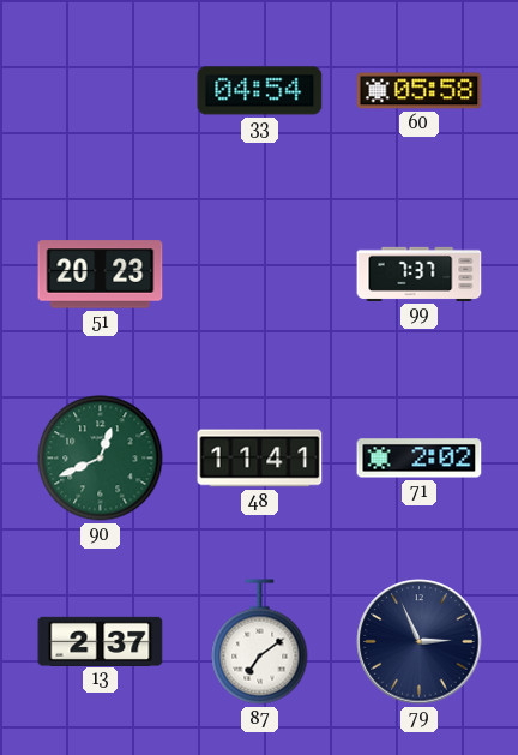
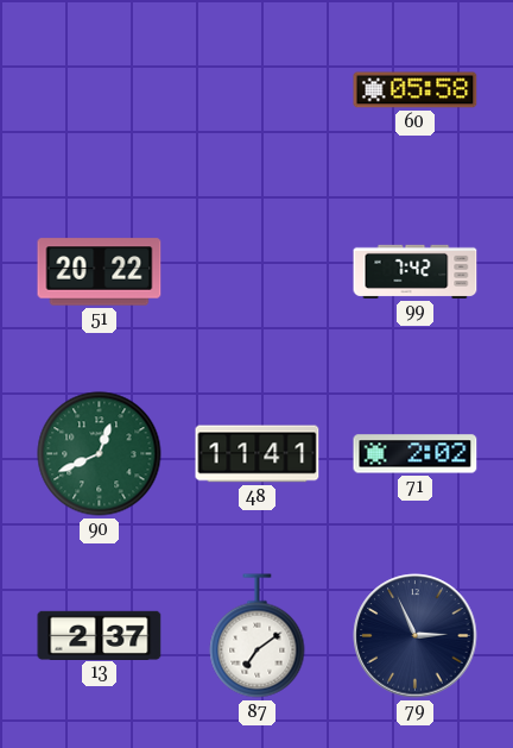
33: 04:54 -> none
51: 20:23 -> 20:22
99: 7:37 -> 7:42
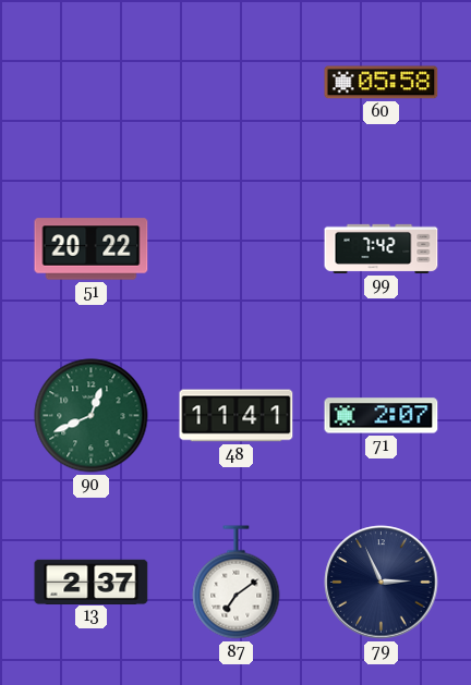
71: 2:02 -> 2:07
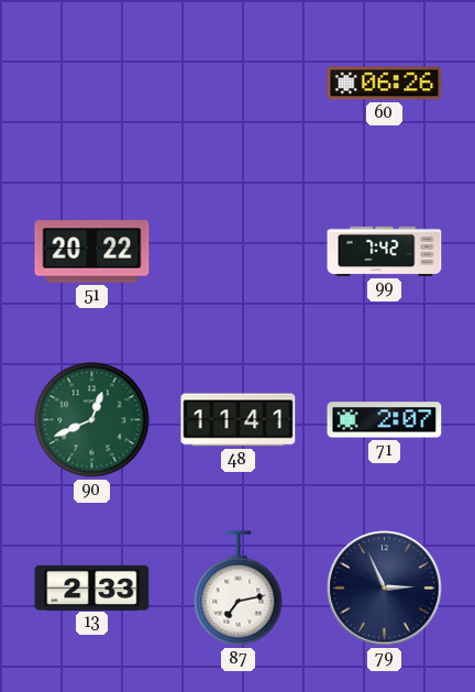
60: 05:58 -> 06:26
13: 2:37 -> 2:33
87: 7:09 -> 7:13
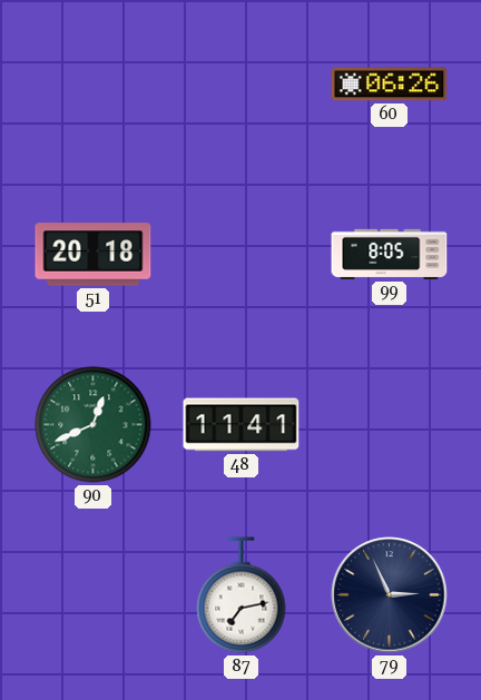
51: 20:22 -> 20:18
99: 7:42 -> 8:05
71: 2:07 -> none
13: 2:33 -> none
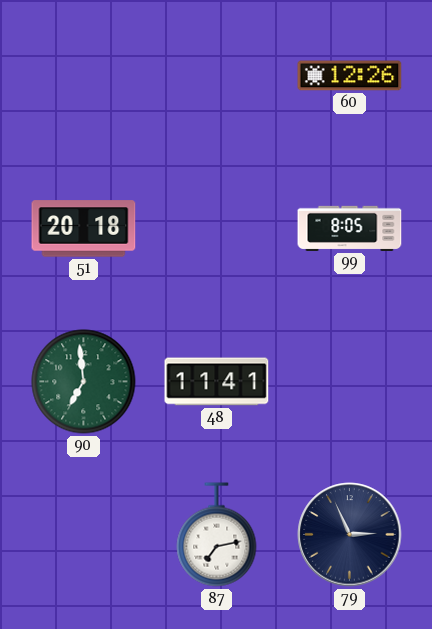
60: 06:26 -> 12:26
90: 12:41 -> 6:59
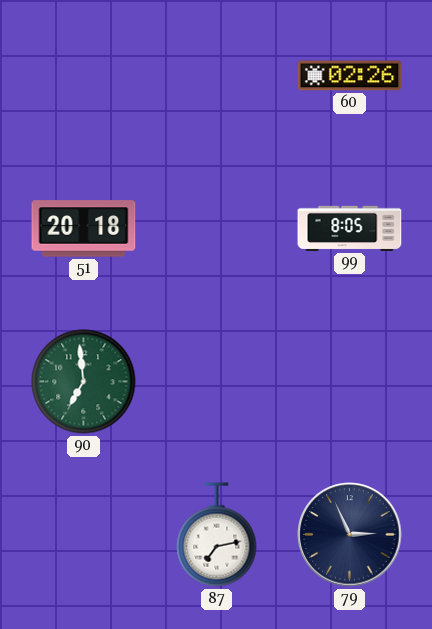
60: 12:26 -> 02:26
48: 11:41 -> none
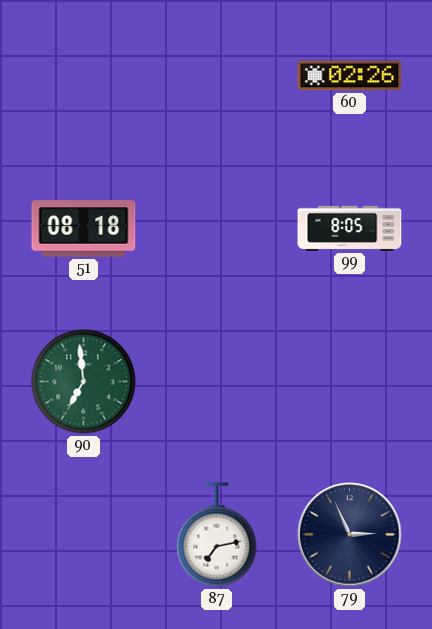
51: 20:18 -> 08:18
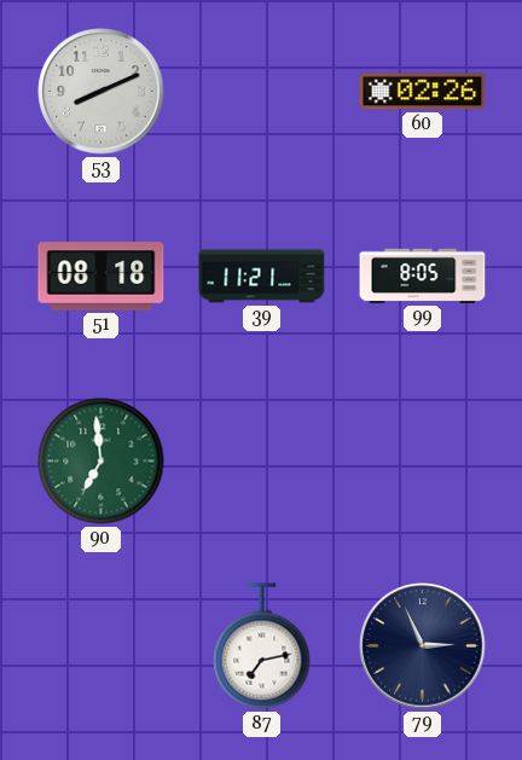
53: none -> 8:11
39: none -> 11:21
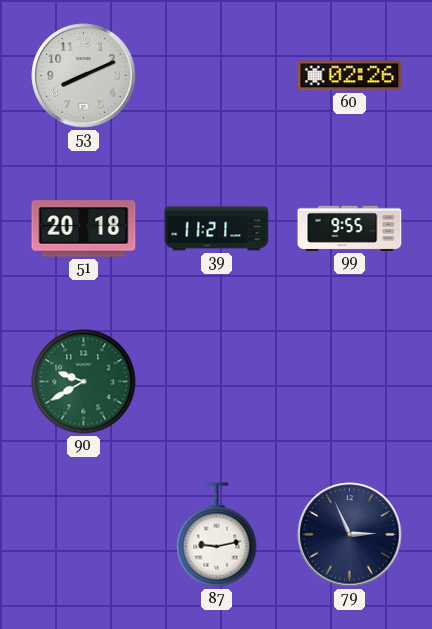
51: 08:18 -> 20:18
99: 8:05 -> 9:55
90: 6:59 -> 9:40
87: 7:13 -> 9:13
